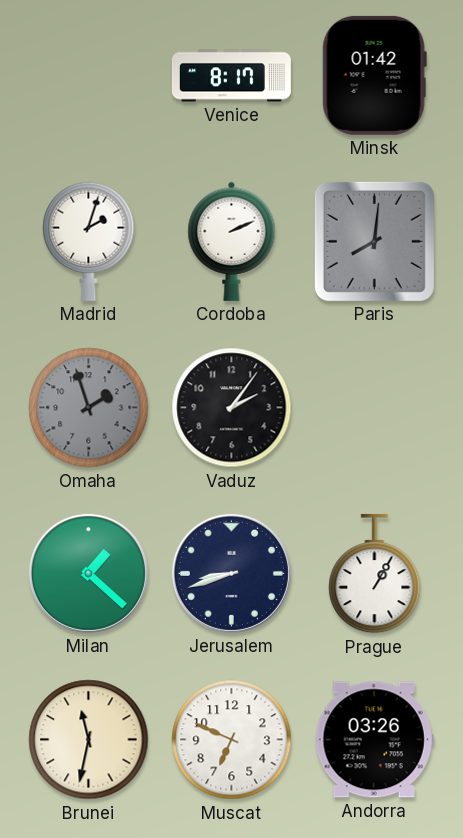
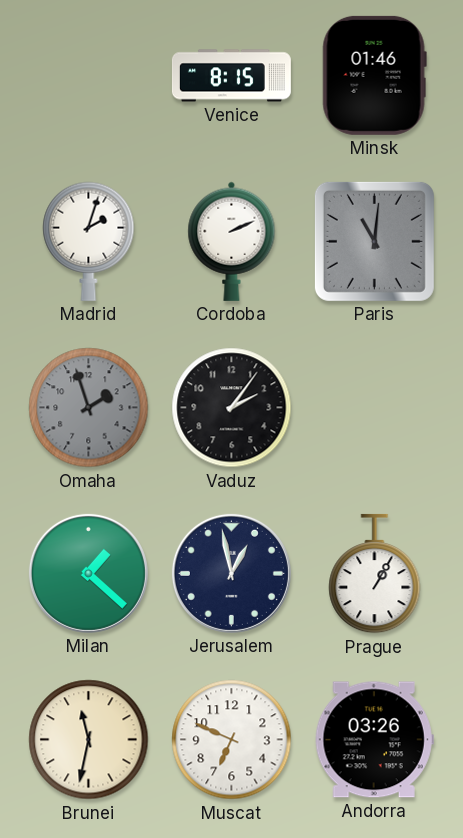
Venice: 8:17 -> 8:15
Minsk: 01:42 -> 01:46
Paris: 8:01 -> 11:01
Jerusalem: 8:42 -> 12:58
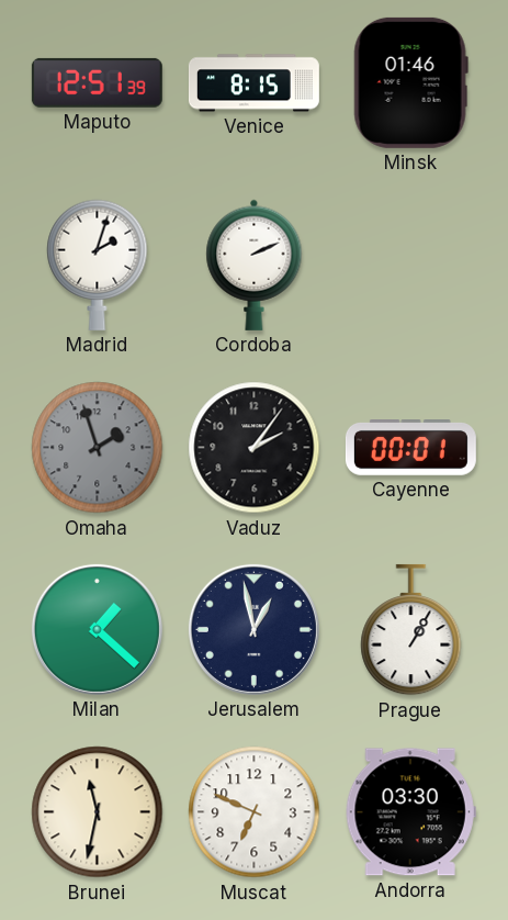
Maputo: none -> 12:51
Paris: 11:01 -> none
Cayenne: none -> 00:01
Andorra: 03:26 -> 03:30
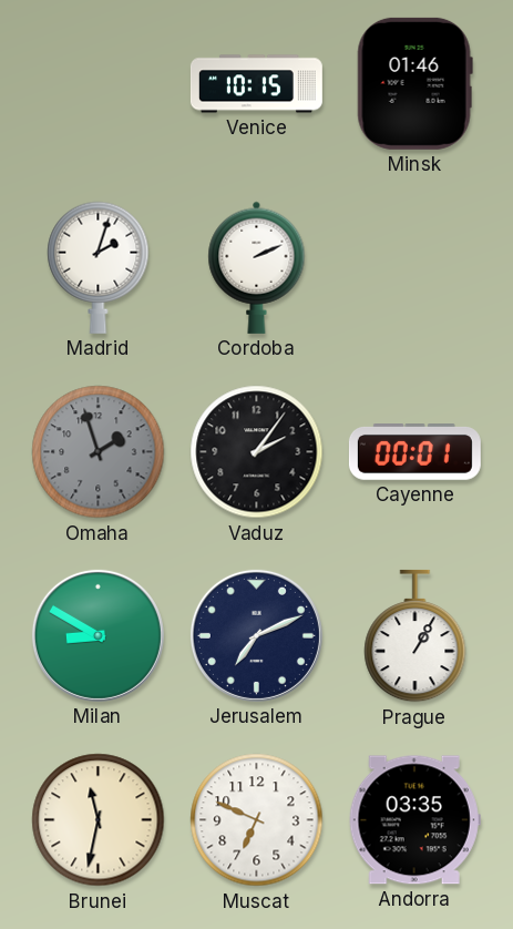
Maputo: 12:51 -> none
Venice: 8:15 -> 10:15
Milan: 1:22 -> 8:50
Jerusalem: 12:58 -> 7:11
Andorra: 03:30 -> 03:35
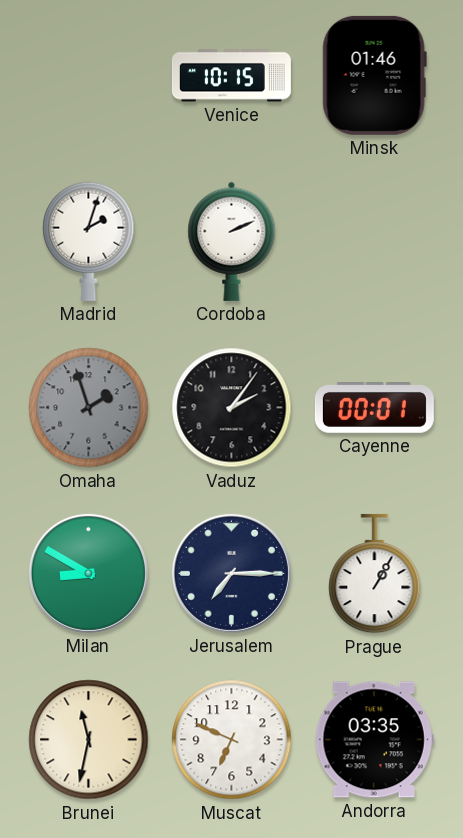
Jerusalem: 7:11 -> 7:15
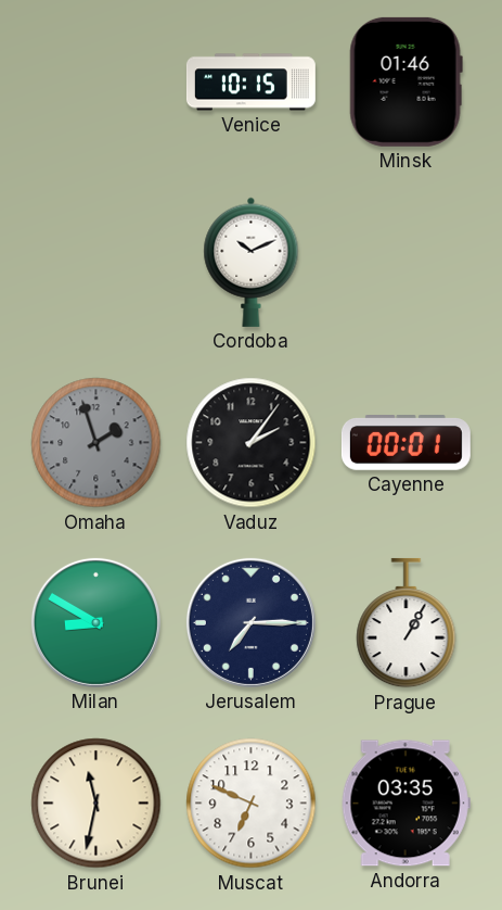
Madrid: 2:03 -> none
Cordoba: 2:11 -> 10:11
